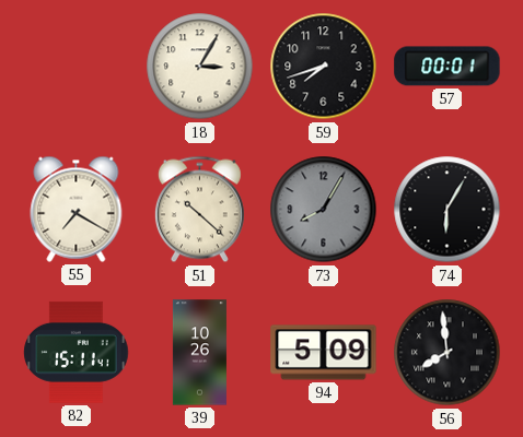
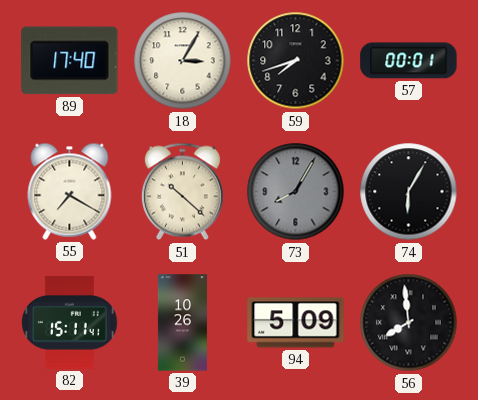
89: none -> 17:40
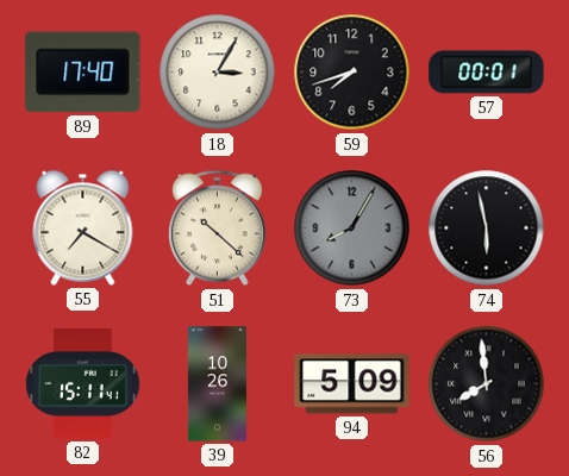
74: 6:05 -> 5:58
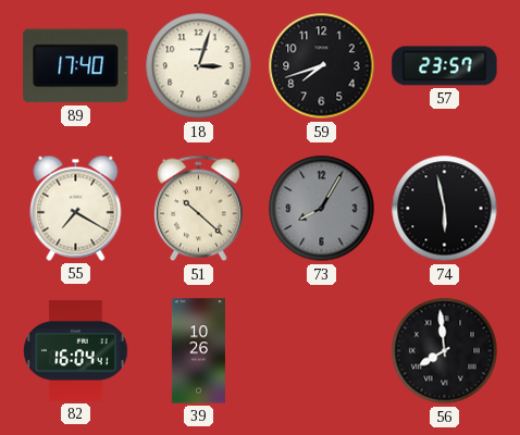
18: 3:05 -> 3:03
57: 00:01 -> 23:57
82: 15:11 -> 16:04
94: 5:09 -> none
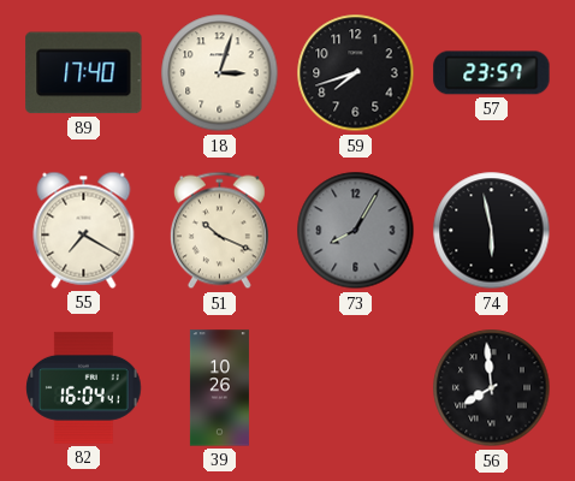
51: 10:22 -> 10:19
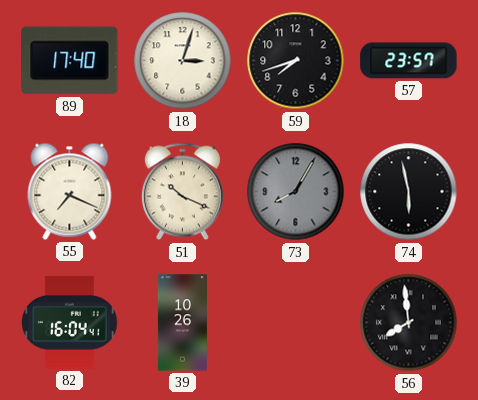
55: 7:20 -> 7:19
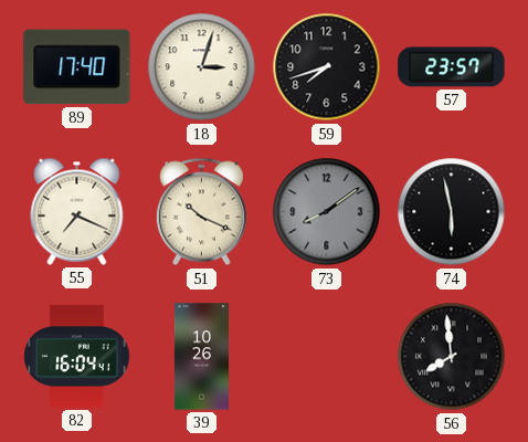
73: 8:05 -> 8:09
